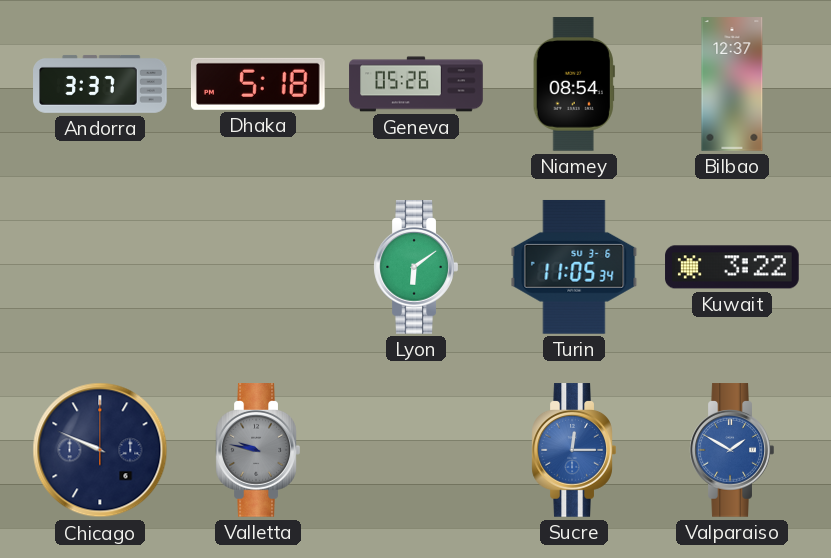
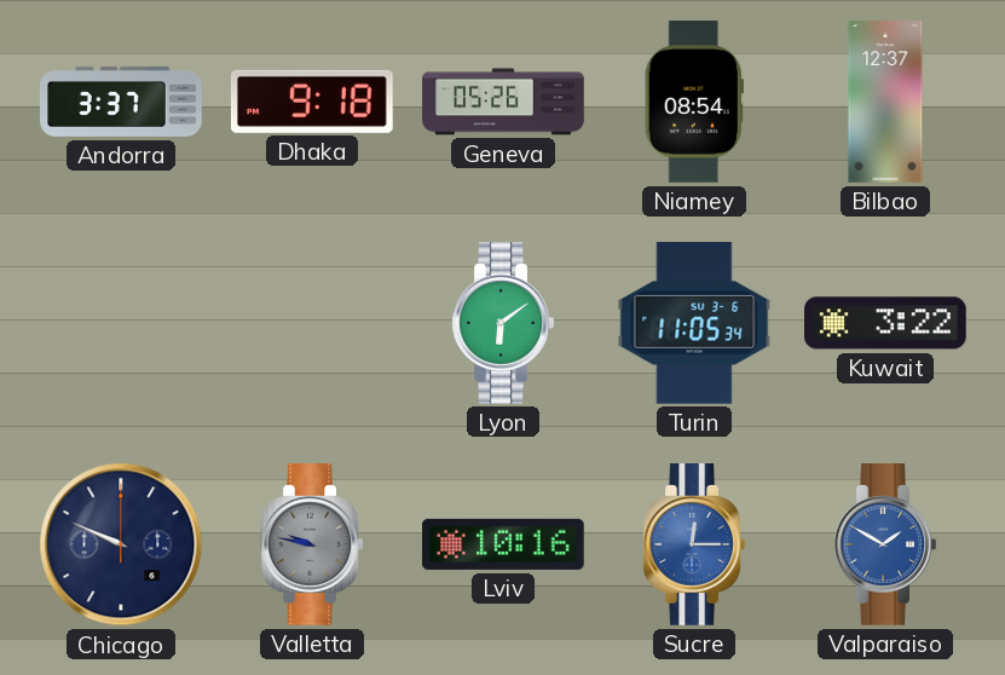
Dhaka: 5:18 -> 9:18
Lviv: none -> 10:16
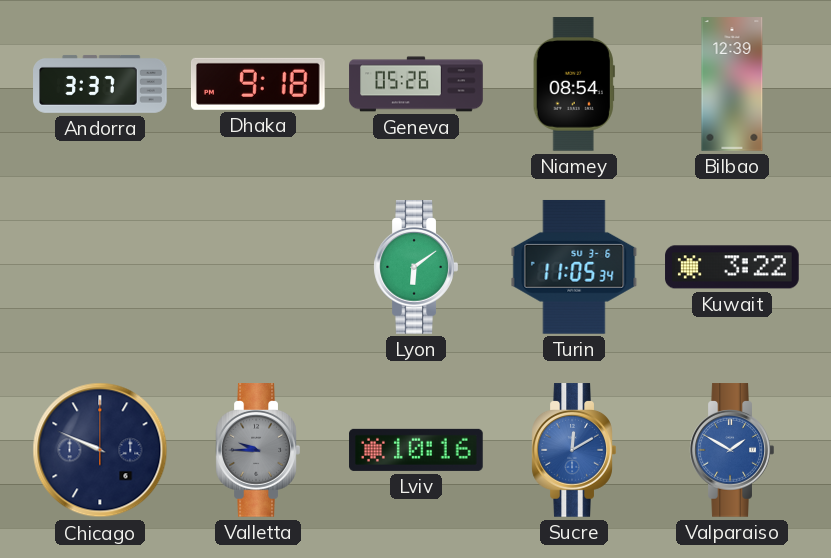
Bilbao: 12:37 -> 12:39
Valletta: 9:47 -> 9:45
Sucre: 12:15 -> 12:10
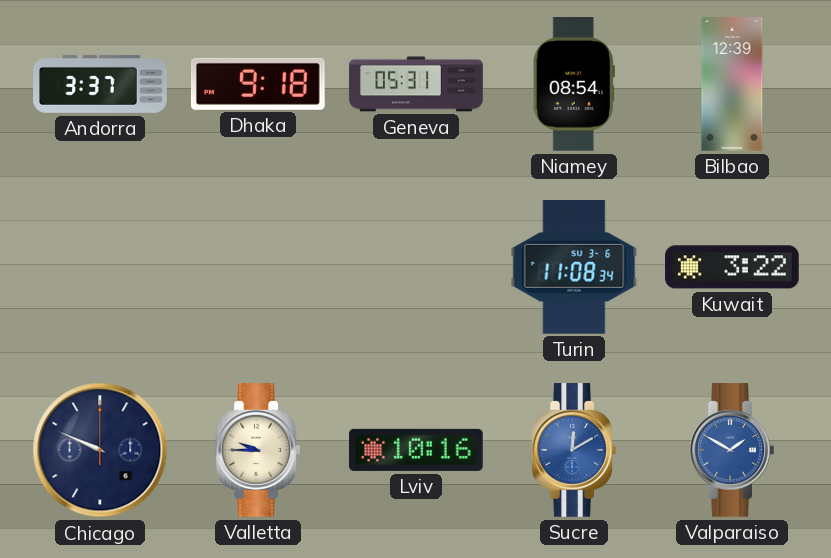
Geneva: 05:26 -> 05:31
Lyon: 6:09 -> none
Turin: 11:05 -> 11:08
Valletta dial: grey -> cream
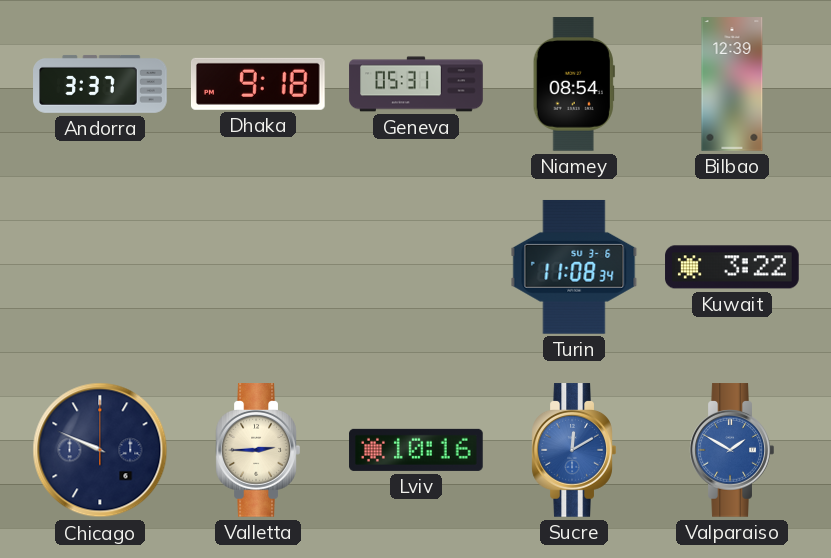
Valletta: 9:45 -> 2:45
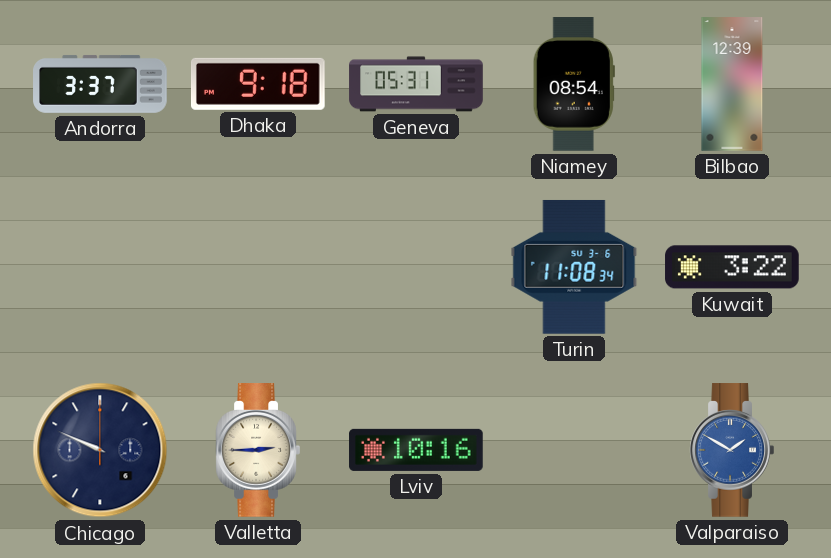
Sucre: 12:10 -> none
